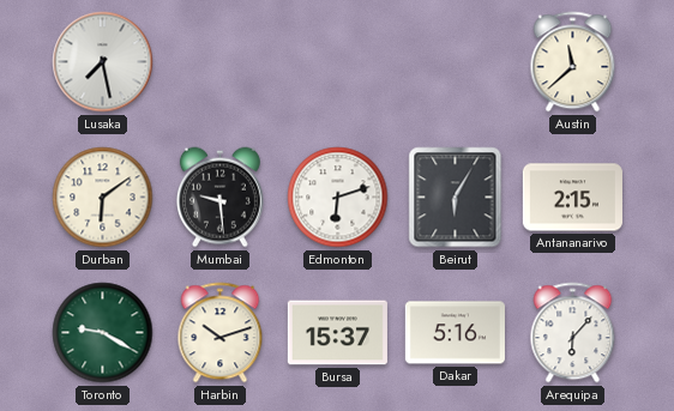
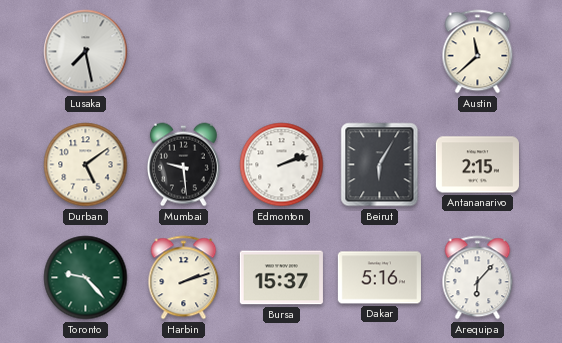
Durban: 6:09 -> 5:09
Edmonton: 6:12 -> 2:12
Toronto: 9:20 -> 9:23
Harbin: 10:12 -> 2:12
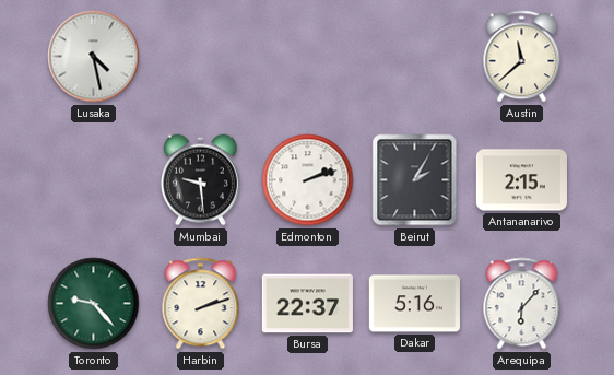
Lusaka: 7:28 -> 4:28
Durban: 5:09 -> none
Beirut: 6:05 -> 2:05
Bursa: 15:37 -> 22:37
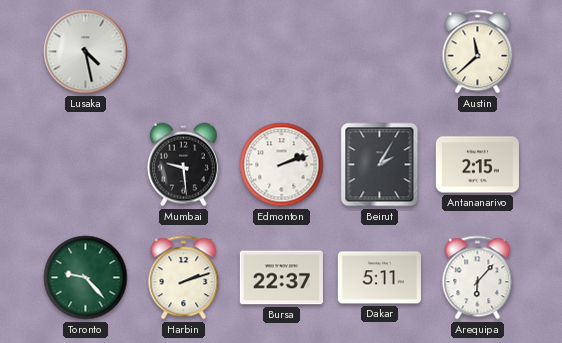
Dakar: 5:16 -> 5:11
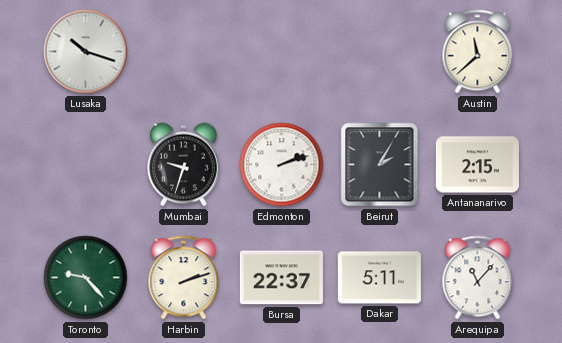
Lusaka: 4:28 -> 10:18
Mumbai: 9:29 -> 9:33
Arequipa: 6:07 -> 11:07
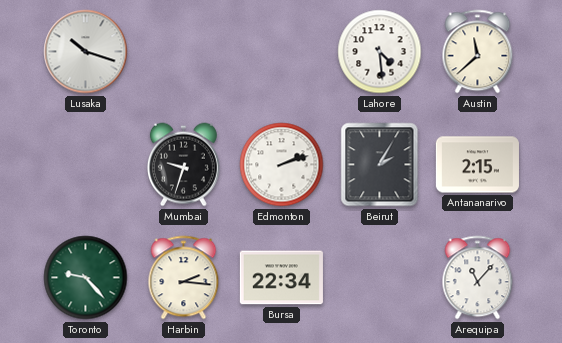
Lahore: none -> 4:29
Harbin: 2:12 -> 2:16
Bursa: 22:37 -> 22:34
Dakar: 5:11 -> none
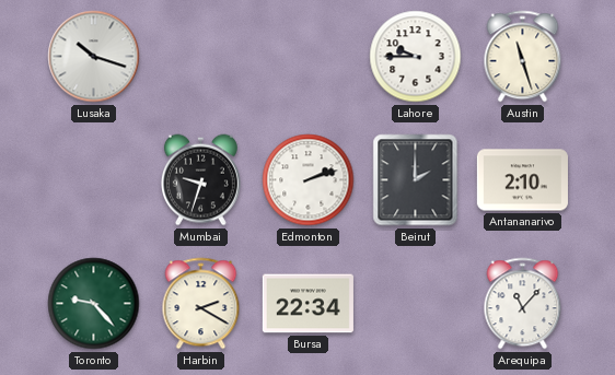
Lahore: 4:29 -> 9:45
Austin: 11:38 -> 11:27
Beirut: 2:05 -> 2:00
Antananarivo: 2:15 -> 2:10
Harbin: 2:16 -> 2:20
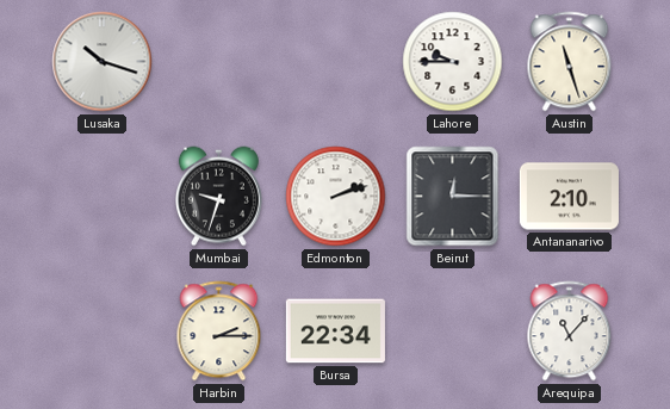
Beirut: 2:00 -> 12:15
Toronto: 9:23 -> none
Harbin: 2:20 -> 2:15
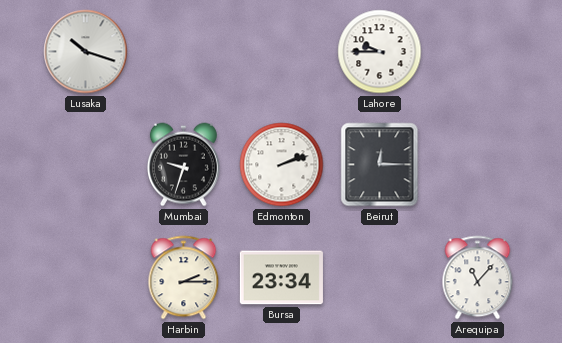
Austin: 11:27 -> none
Antananarivo: 2:10 -> none
Bursa: 22:34 -> 23:34
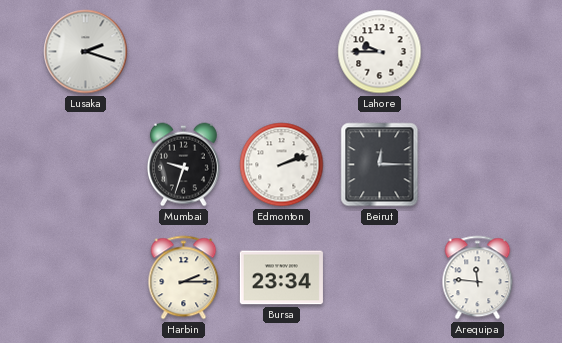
Lusaka: 10:18 -> 2:18
Arequipa: 11:07 -> 11:46
